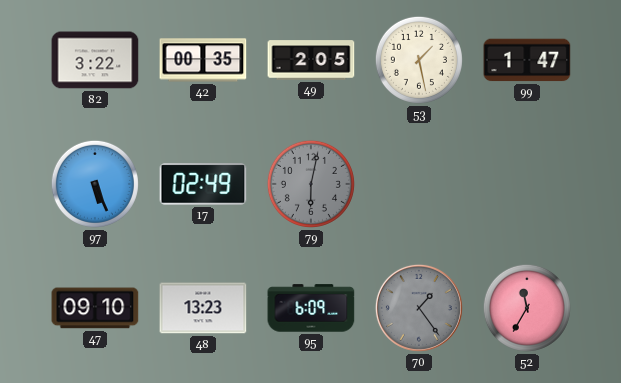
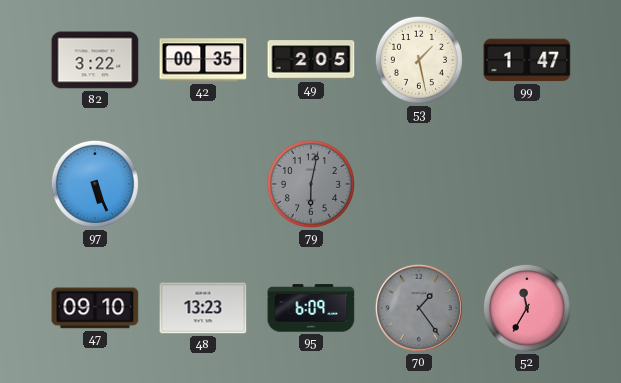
17: 02:49 -> none
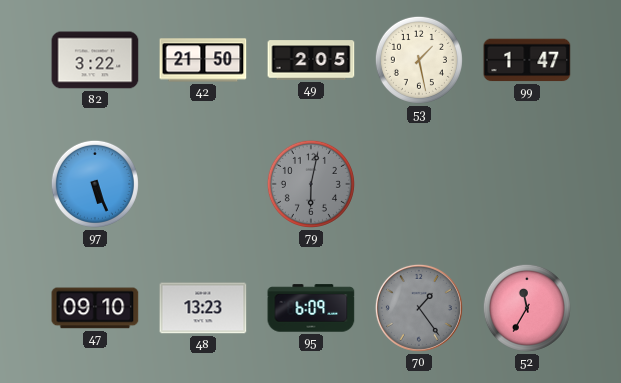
42: 00:35 -> 21:50
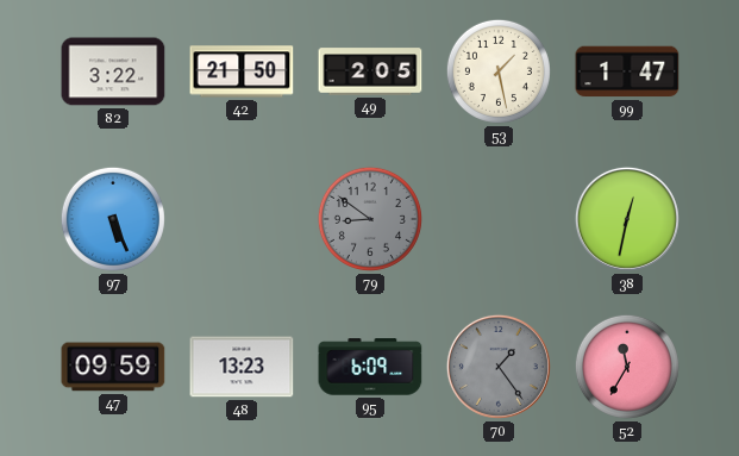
79: 6:02 -> 8:51
38: none -> 12:32
47: 09:10 -> 09:59
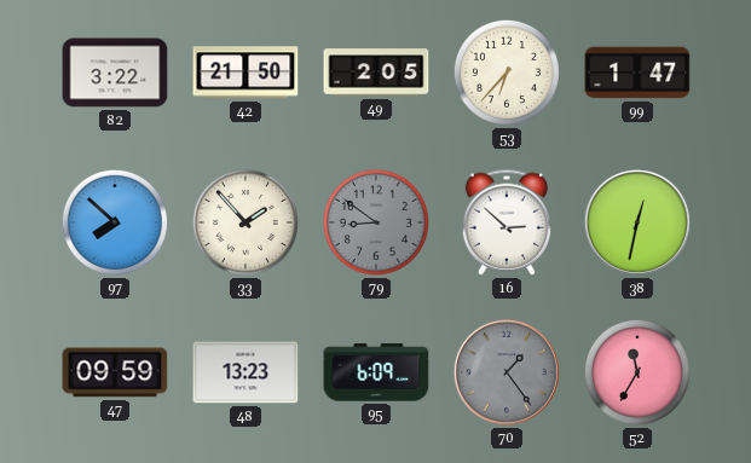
53: 1:28 -> 6:37
97: 5:26 -> 7:52
33: none -> 1:53
16: none -> 2:52
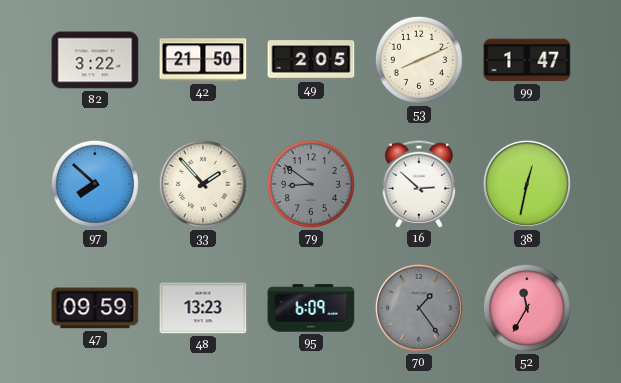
53: 6:37 -> 8:11
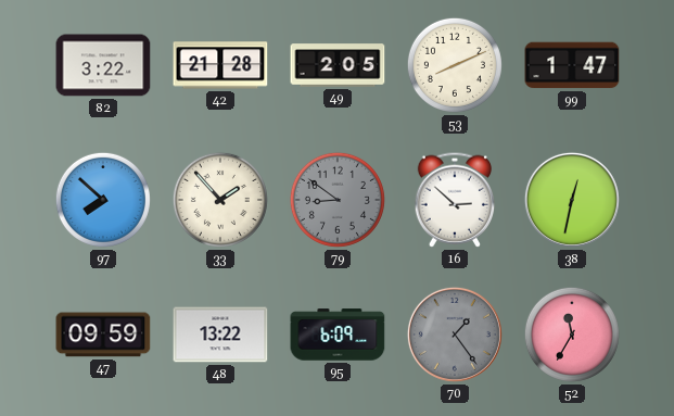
42: 21:50 -> 21:28
48: 13:23 -> 13:22
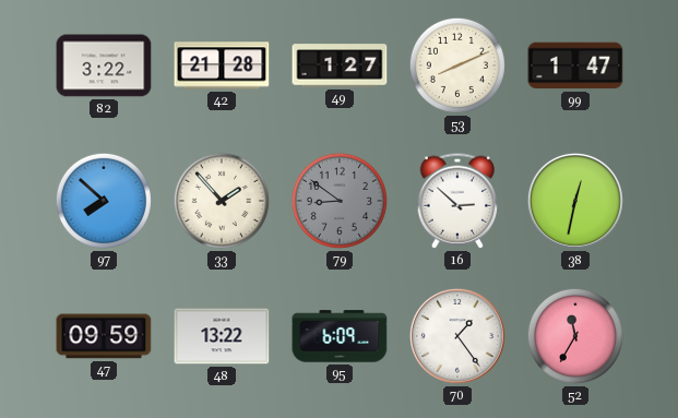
49: 2:05 -> 1:27
70 dial: grey -> white
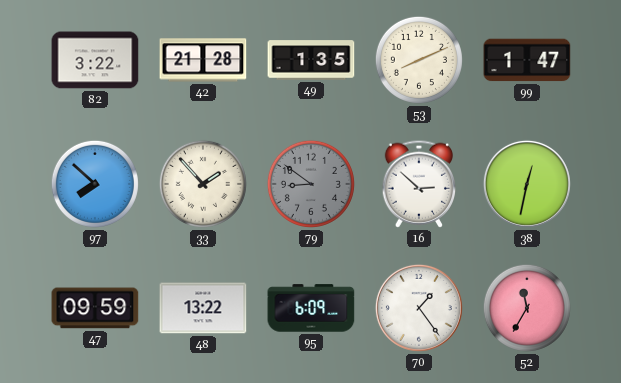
49: 1:27 -> 1:35
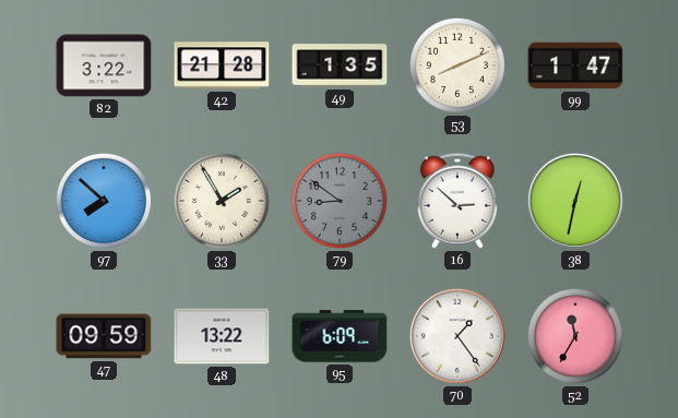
33: 1:53 -> 1:55
